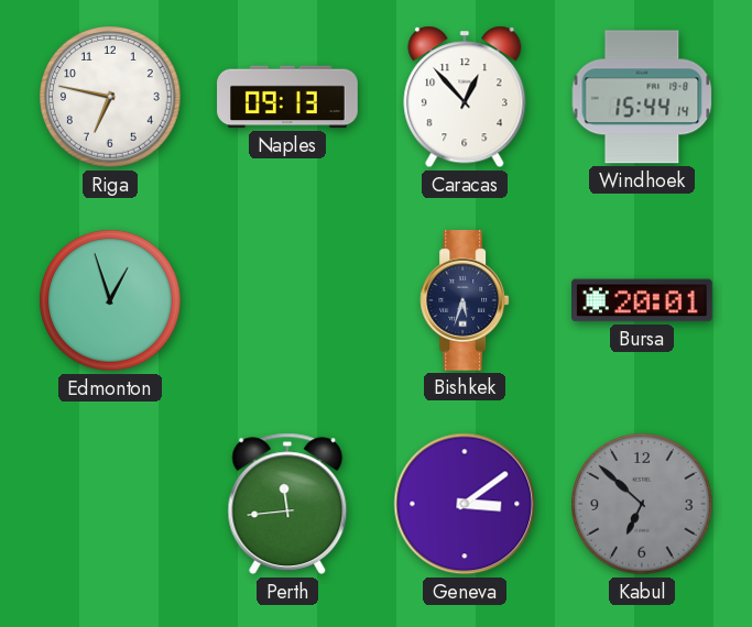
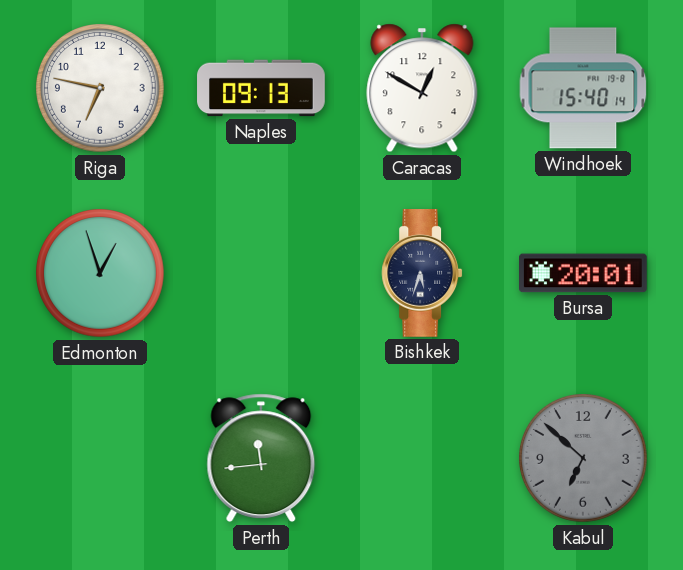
Caracas: 12:53 -> 12:50
Windhoek: 15:44 -> 15:40
Geneva: 3:09 -> none
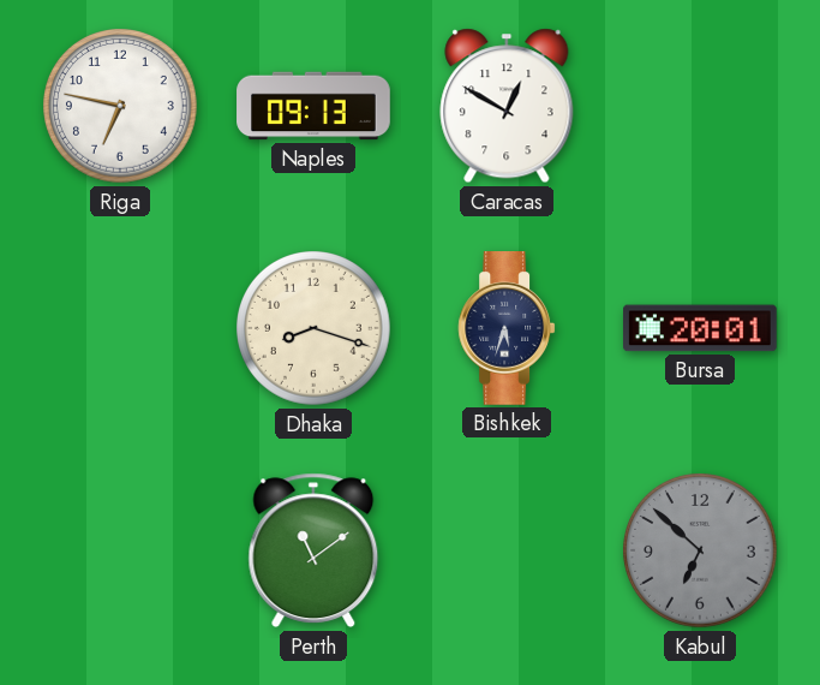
Windhoek: 15:40 -> none
Edmonton: 12:57 -> none
Dhaka: none -> 8:18
Perth: 11:44 -> 11:09
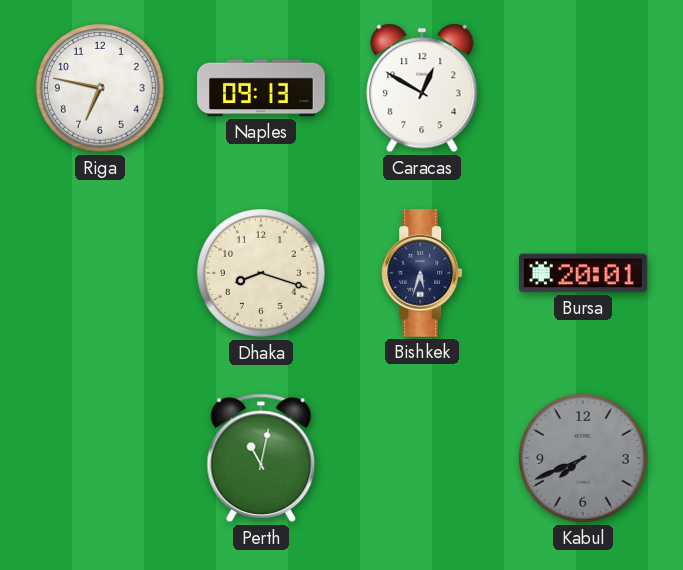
Perth: 11:09 -> 11:02
Kabul: 6:52 -> 7:41
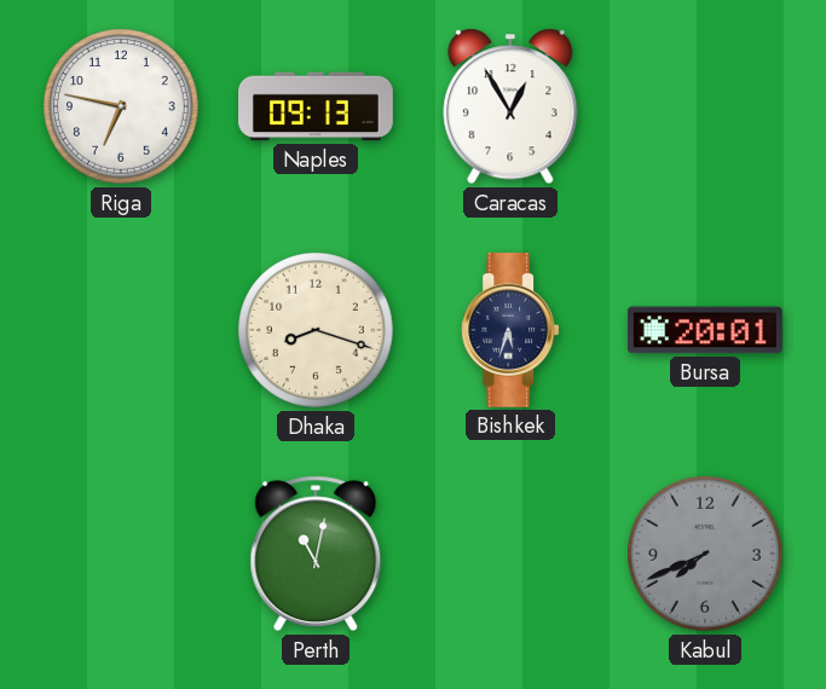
Caracas: 12:50 -> 12:55
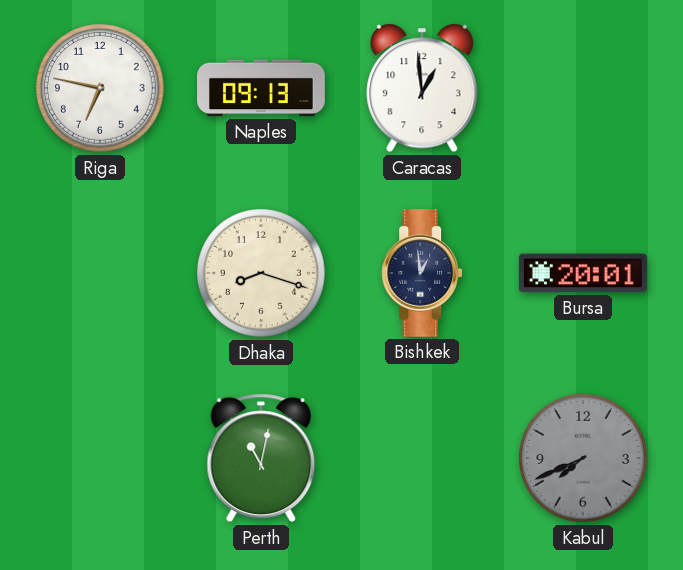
Caracas: 12:55 -> 12:59
Bishkek: 5:33 -> 12:59
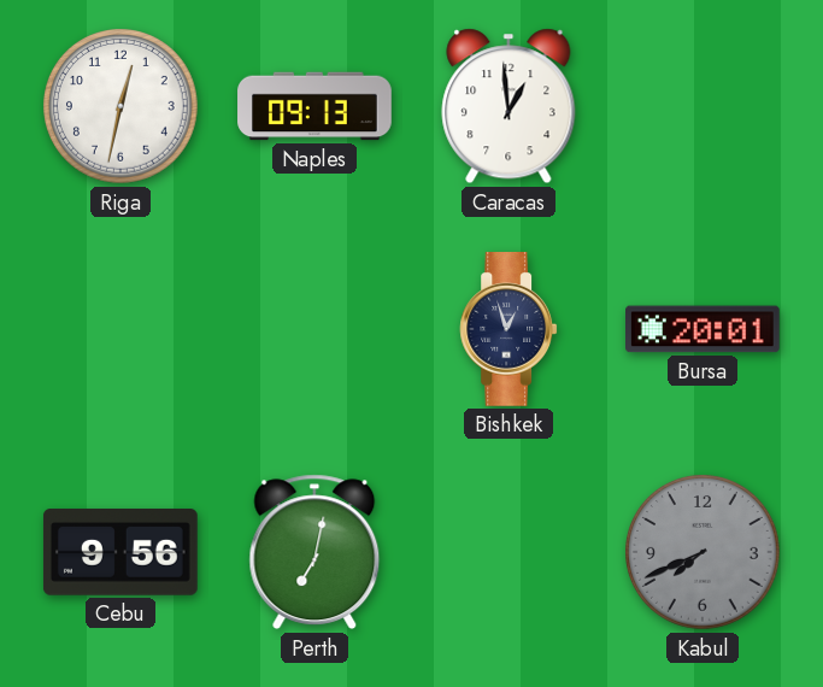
Riga: 6:47 -> 12:32
Dhaka: 8:18 -> none
Bishkek: 12:59 -> 12:57
Cebu: none -> 9:56
Perth: 11:02 -> 7:02
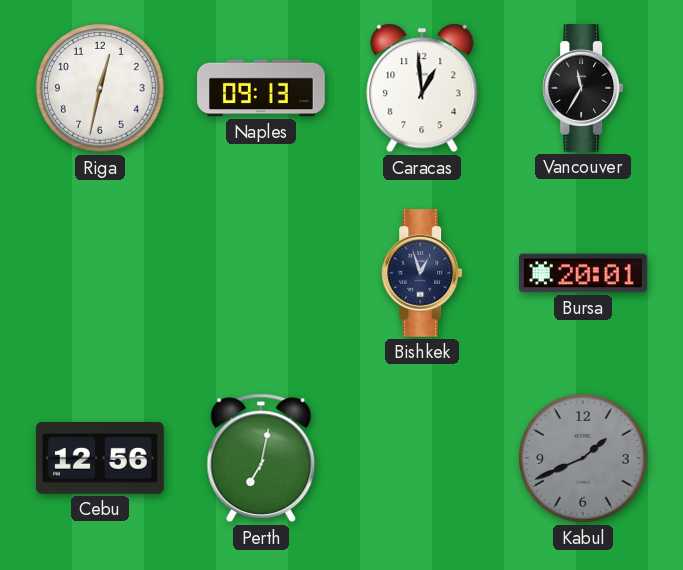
Vancouver: none -> 11:35
Cebu: 9:56 -> 12:56
Kabul: 7:41 -> 1:41
